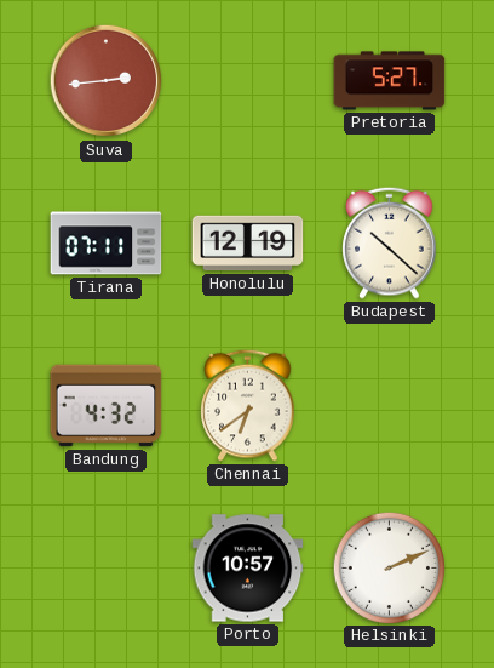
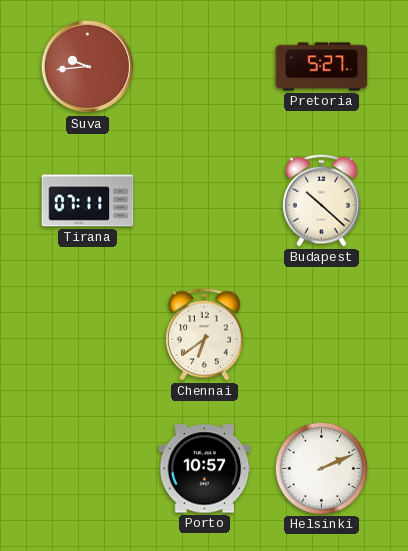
Suva: 2:44 -> 9:44
Honolulu: 12:19 -> none
Bandung: 4:32 -> none
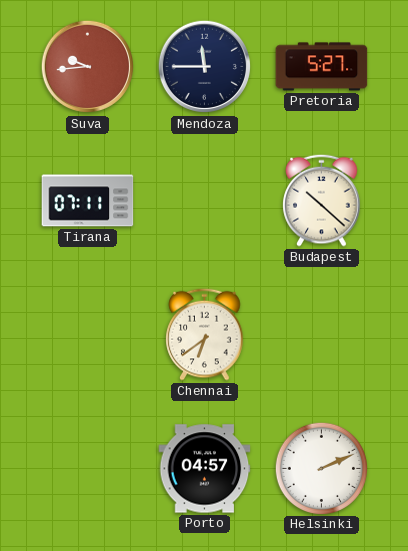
Mendoza: none -> 11:45
Porto: 10:57 -> 04:57
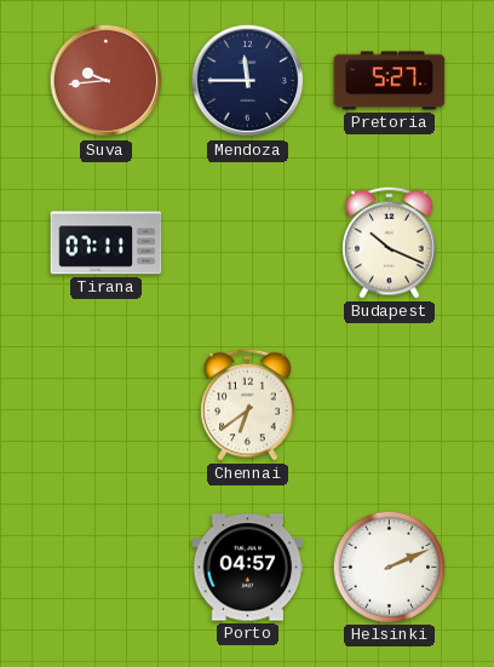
Budapest: 10:22 -> 10:19
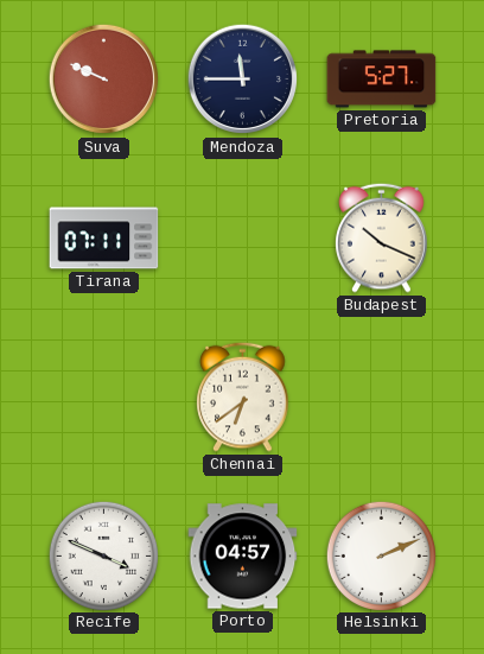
Suva: 9:44 -> 9:49
Recife: none -> 3:49
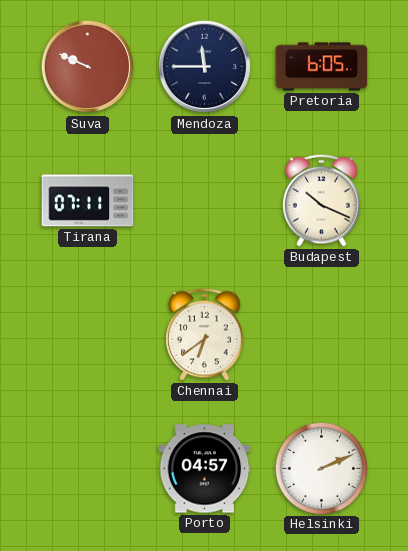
Pretoria: 5:27 -> 6:05
Recife: 3:49 -> none
